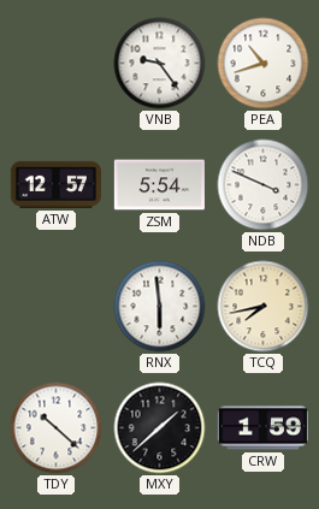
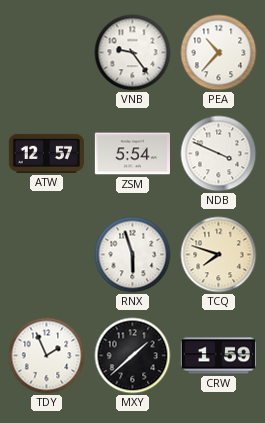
PEA: 10:42 -> 10:37
RNX: 5:59 -> 5:57
TCQ: 7:43 -> 7:48
TDY: 10:22 -> 1:56
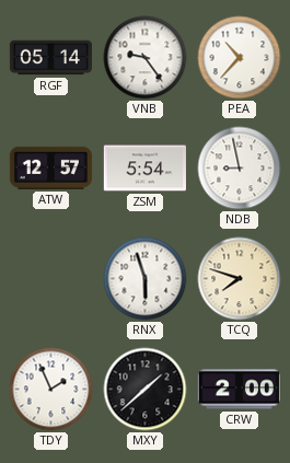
RGF: none -> 05:14
NDB: 3:49 -> 8:58
CRW: 1:59 -> 2:00
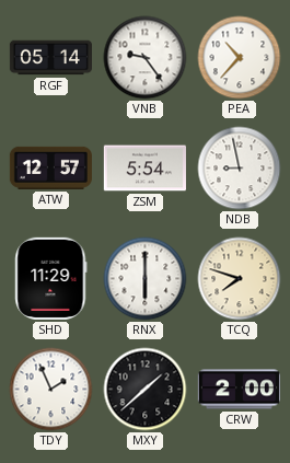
SHD: none -> 11:29
RNX: 5:57 -> 6:00
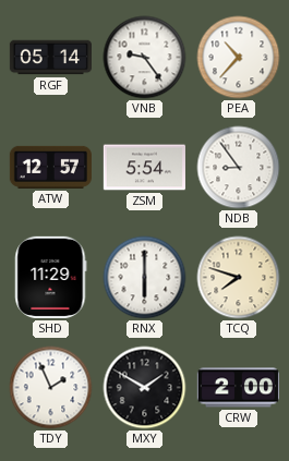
NDB: 8:58 -> 8:54
MXY: 1:38 -> 1:50
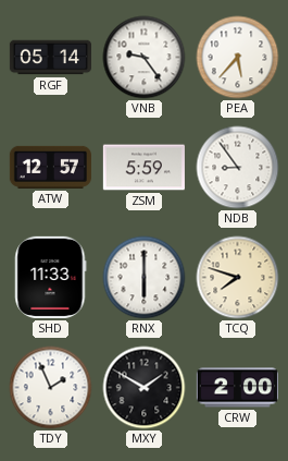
PEA: 10:37 -> 5:37
ZSM: 5:54 -> 5:59
SHD: 11:29 -> 11:33
